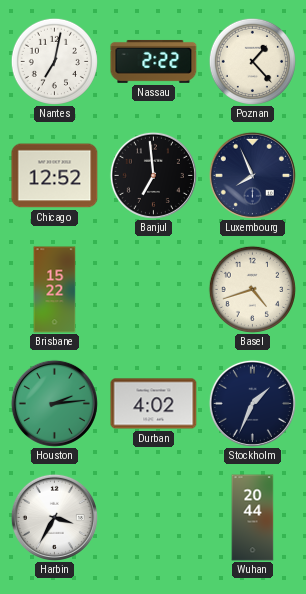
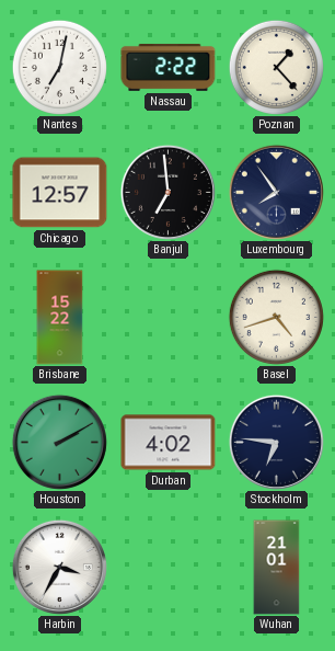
Chicago: 12:52 -> 12:57
Luxembourg: 7:56 -> 7:54
Houston: 2:14 -> 2:10
Stockholm: 1:34 -> 6:46
Wuhan: 20:44 -> 21:01
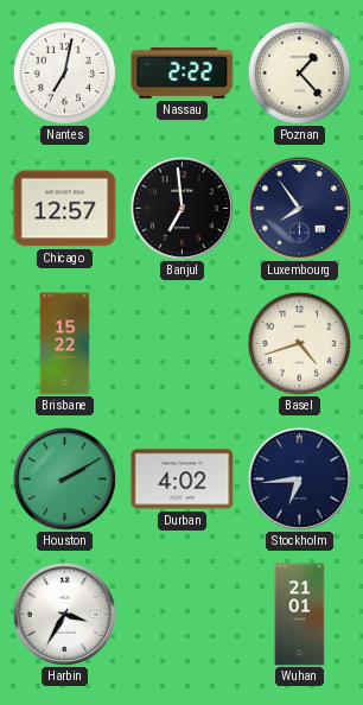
Stockholm: 6:46 -> 6:44
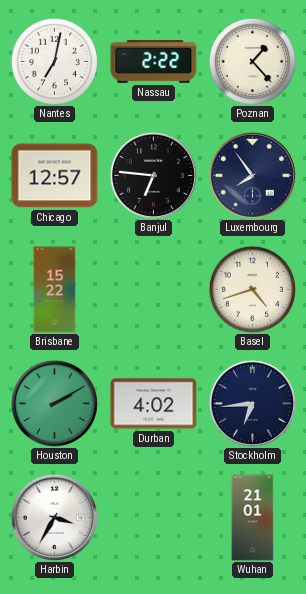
Banjul: 6:59 -> 6:46
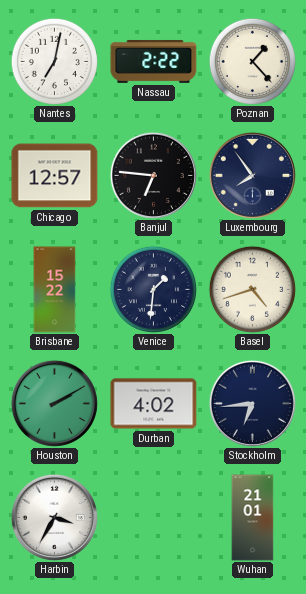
Venice: none -> 1:31
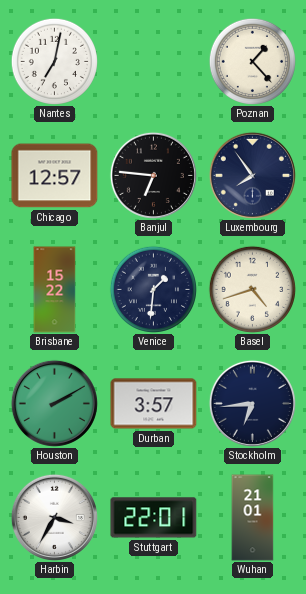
Nassau: 2:22 -> none
Durban: 4:02 -> 3:57
Stuttgart: none -> 22:01
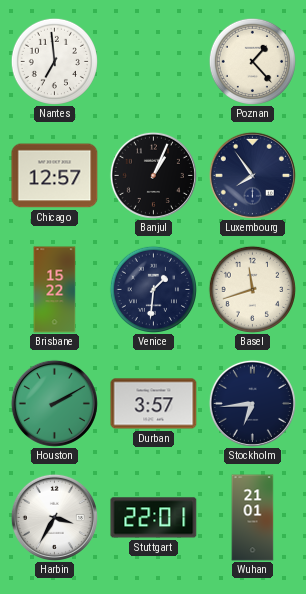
Nantes: 7:02 -> 6:59
Banjul: 6:46 -> 1:04
Basel: 4:42 -> 11:42
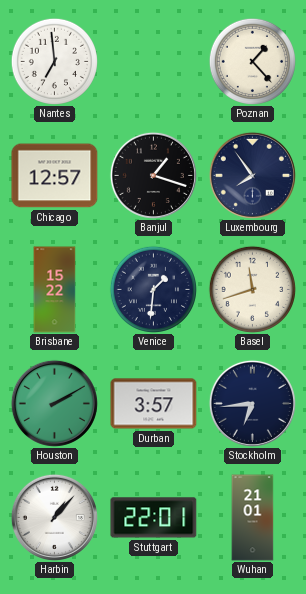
Banjul: 1:04 -> 1:18
Harbin: 3:35 -> 1:07
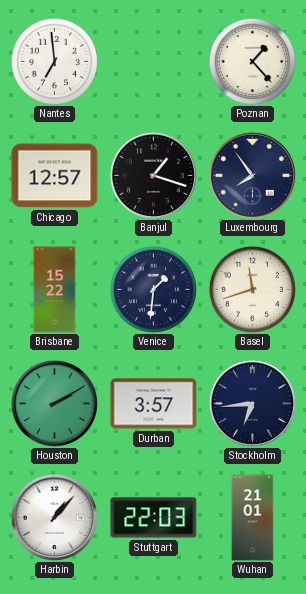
Stuttgart: 22:01 -> 22:03
